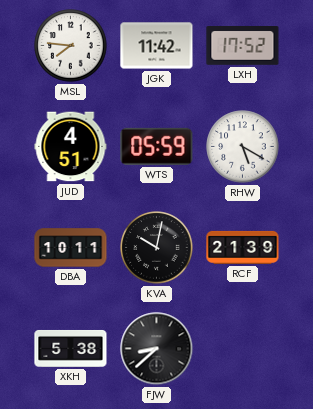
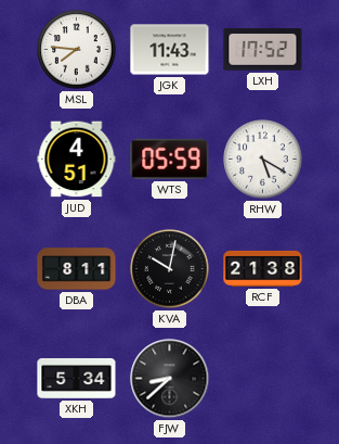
JGK: 11:42 -> 11:43
DBA: 10:11 -> 8:11
RCF: 21:39 -> 21:38
XKH: 5:38 -> 5:34
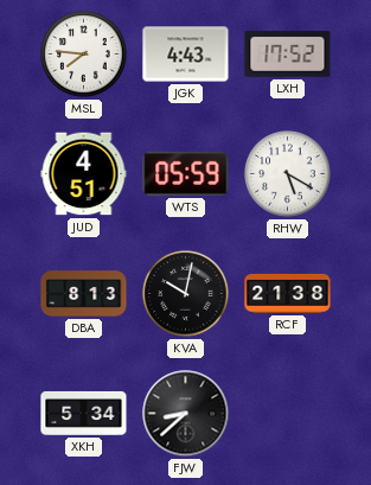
JGK: 11:43 -> 4:43
DBA: 8:11 -> 8:13
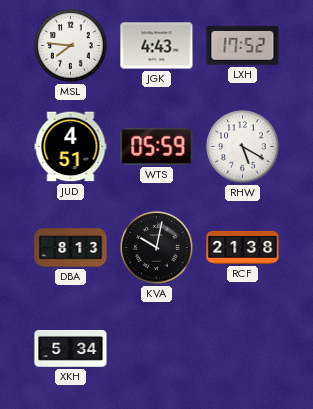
FJW: 8:38 -> none
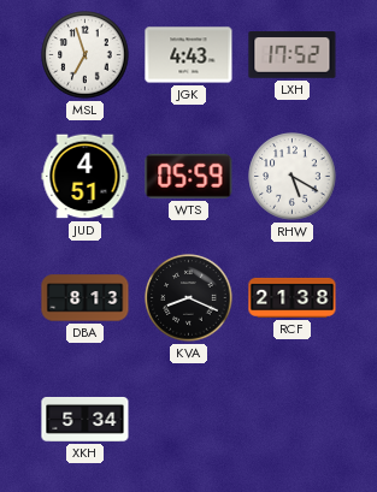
MSL: 7:46 -> 6:57
KVA: 10:02 -> 8:19
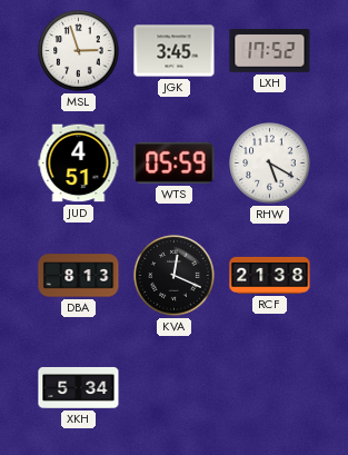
MSL: 6:57 -> 2:57
JGK: 4:43 -> 3:45
KVA: 8:19 -> 12:19
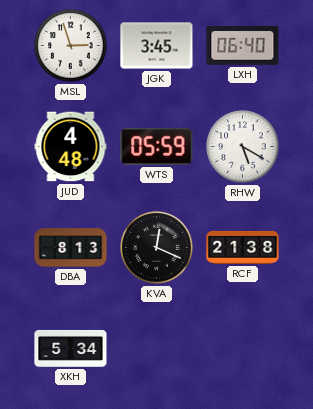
LXH: 17:52 -> 06:40
JUD: 4:51 -> 4:48
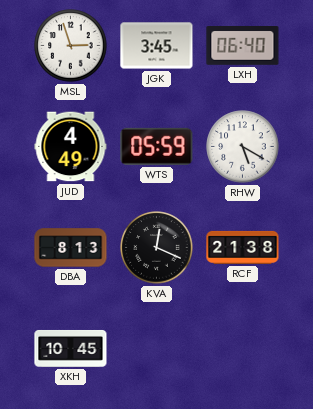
JUD: 4:48 -> 4:49
XKH: 5:34 -> 10:45
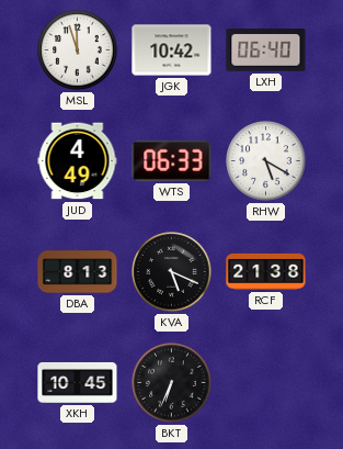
MSL: 2:57 -> 11:57
JGK: 3:45 -> 10:42
WTS: 05:59 -> 06:33
KVA: 12:19 -> 5:19
BKT: none -> 6:34
